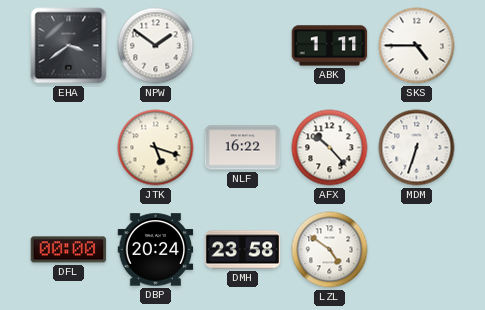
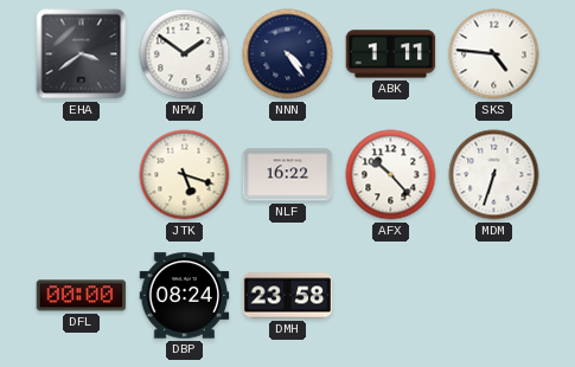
NNN: none -> 4:24
SKS: 4:45 -> 4:46
DBP: 20:24 -> 08:24
LZL: 4:51 -> none
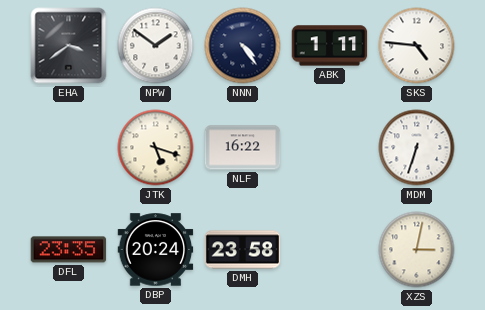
AFX: 10:23 -> none
DFL: 00:00 -> 23:35
DBP: 08:24 -> 20:24
XZS: none -> 3:02
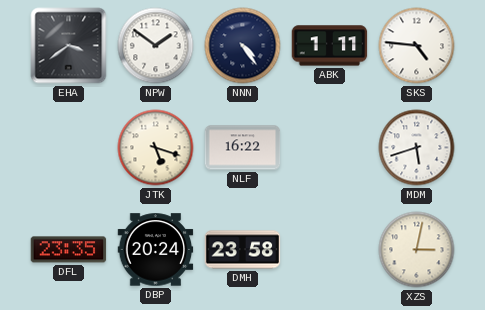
MDM: 6:33 -> 5:42
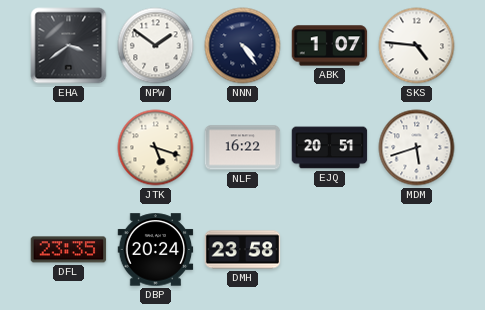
ABK: 1:11 -> 1:07
EJQ: none -> 20:51
XZS: 3:02 -> none
